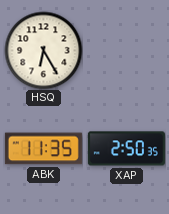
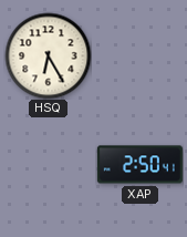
ABK: 11:35 -> none
XAP: 2:50:35 -> 2:50:41
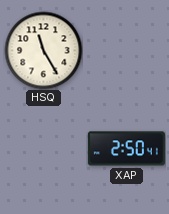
HSQ: 6:25 -> 11:25
